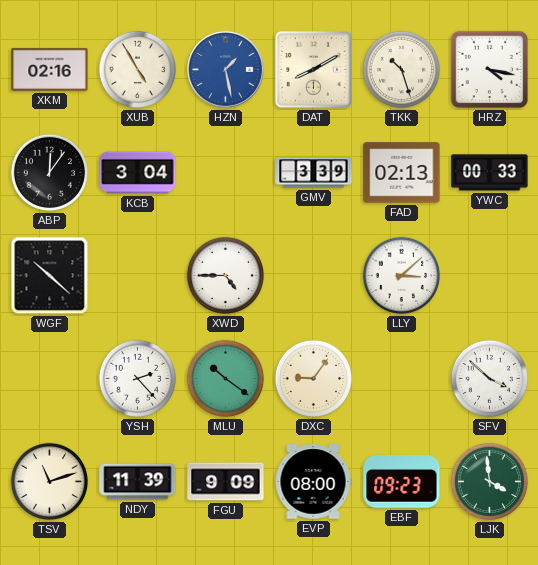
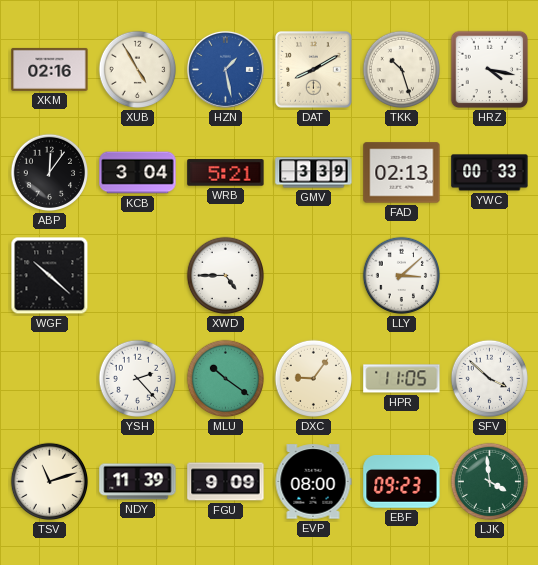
WRB: none -> 5:21
HPR: none -> 11:05
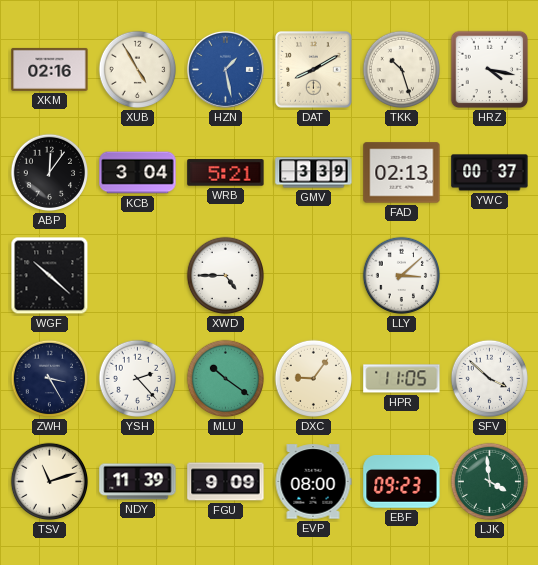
YWC: 00:33 -> 00:37
ZWH: none -> 3:25
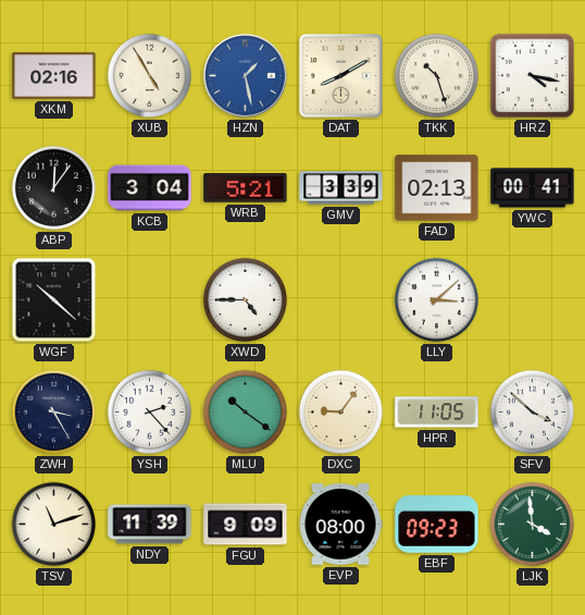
YWC: 00:37 -> 00:41
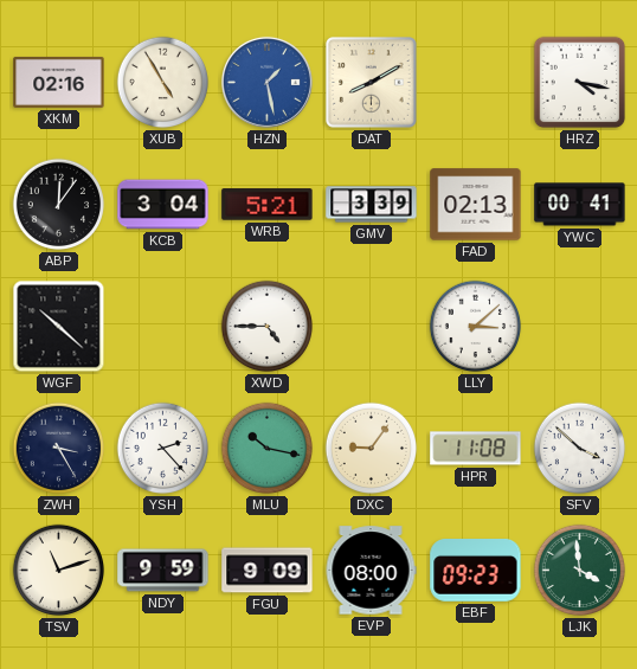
TKK: 10:27 -> none
MLU: 10:21 -> 10:17
HPR: 11:05 -> 11:08
NDY: 11:39 -> 9:59
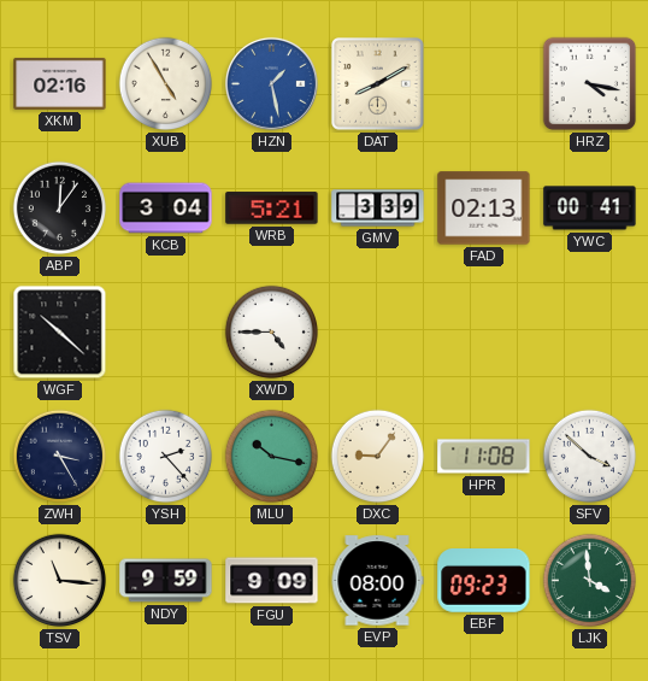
LLY: 3:08 -> none
TSV: 11:12 -> 11:16
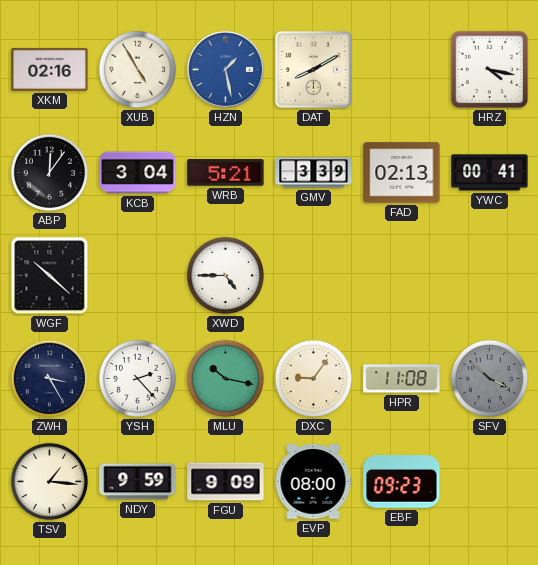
SFV dial: white -> grey
TSV: 11:16 -> 1:16
LJK: 3:59 -> none
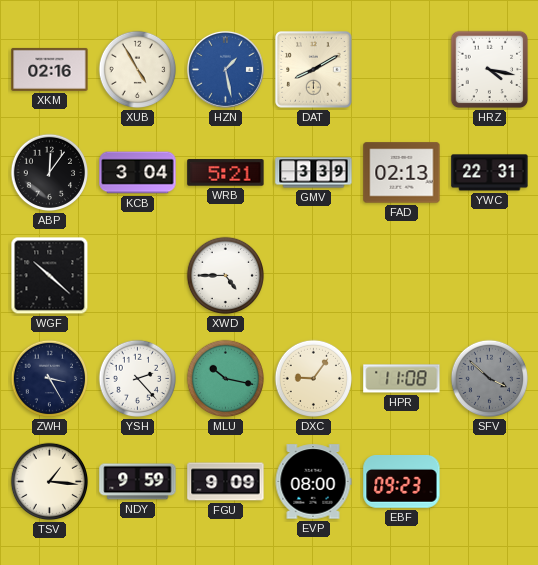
YWC: 00:41 -> 22:31
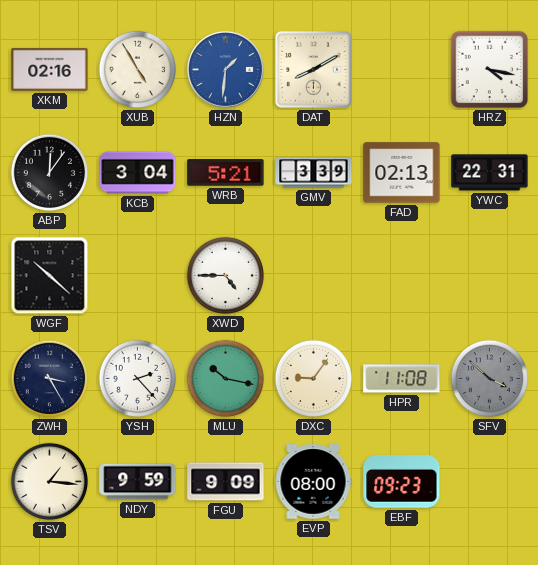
HZN: 1:28 -> 1:31
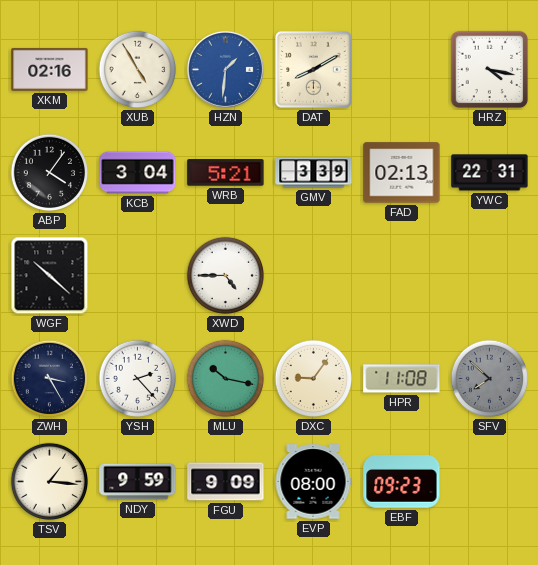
ABP: 12:06 -> 4:06
SFV: 3:52 -> 7:52
